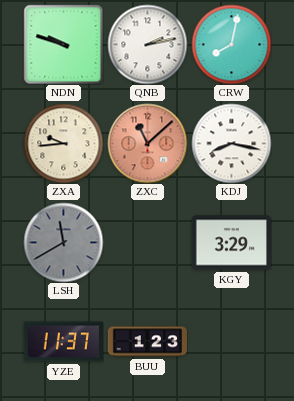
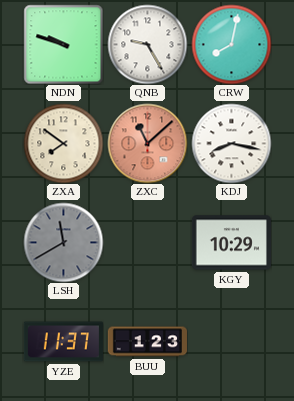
QNB: 2:13 -> 9:25
ZXA: 9:44 -> 7:51
KGY: 3:29 -> 10:29
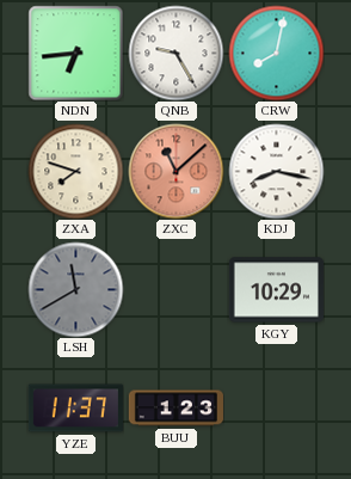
NDN: 9:48 -> 6:44
ZXA: 7:51 -> 7:48
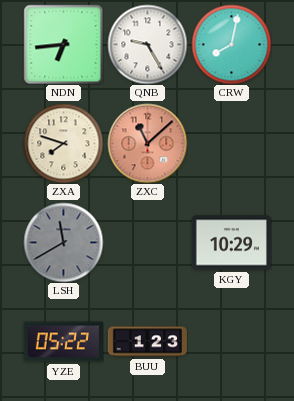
KDJ: 8:17 -> none
YZE: 11:37 -> 05:22
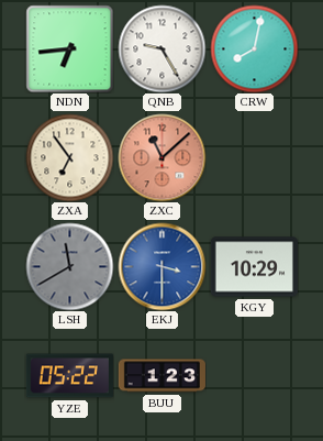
ZXA: 7:48 -> 6:54
EKJ: none -> 3:30
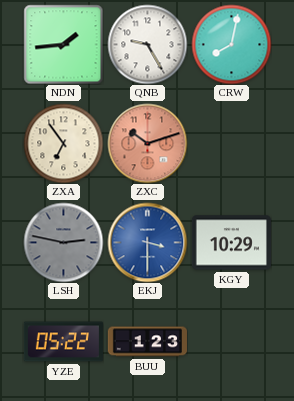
NDN: 6:44 -> 1:44
ZXC: 11:08 -> 10:12
LSH: 11:40 -> 2:47
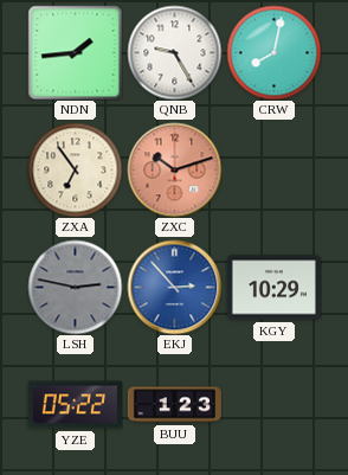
EKJ: 3:30 -> 2:53
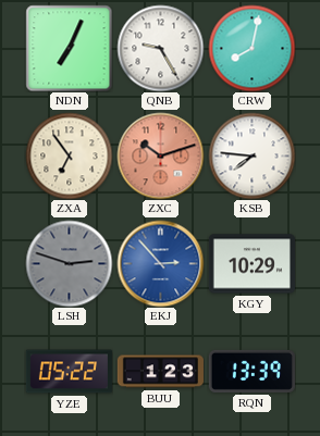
NDN: 1:44 -> 7:04
KSB: none -> 7:46
LSH: 2:47 -> 2:48
RQN: none -> 13:39
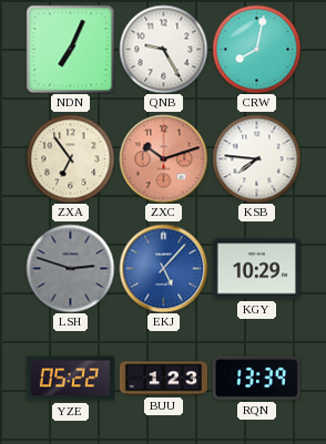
EKJ: 2:53 -> 5:07
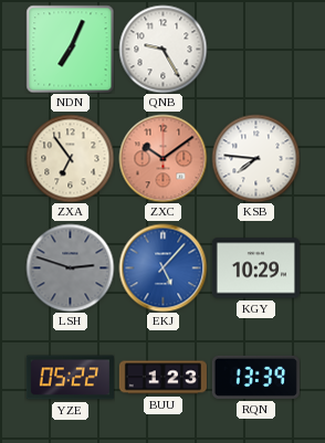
CRW: 8:02 -> none
ZXC: 10:12 -> 10:09
